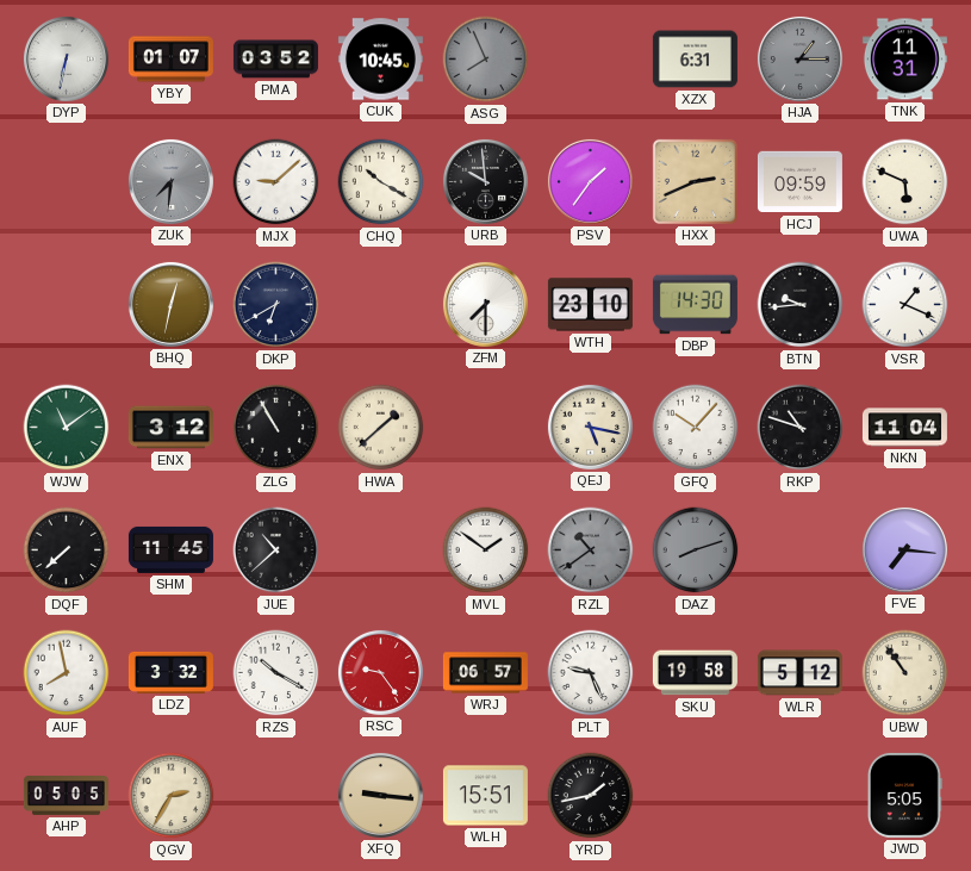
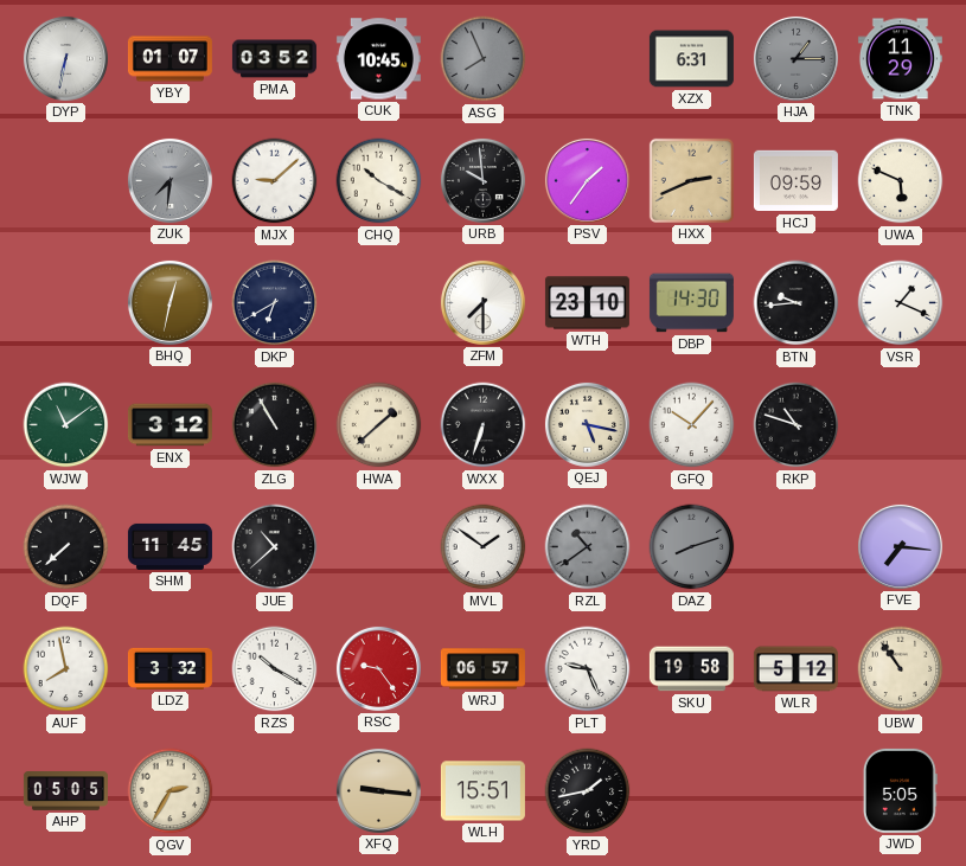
TNK: 11:31 -> 11:29
WXX: none -> 6:33
NKN: 11:04 -> none
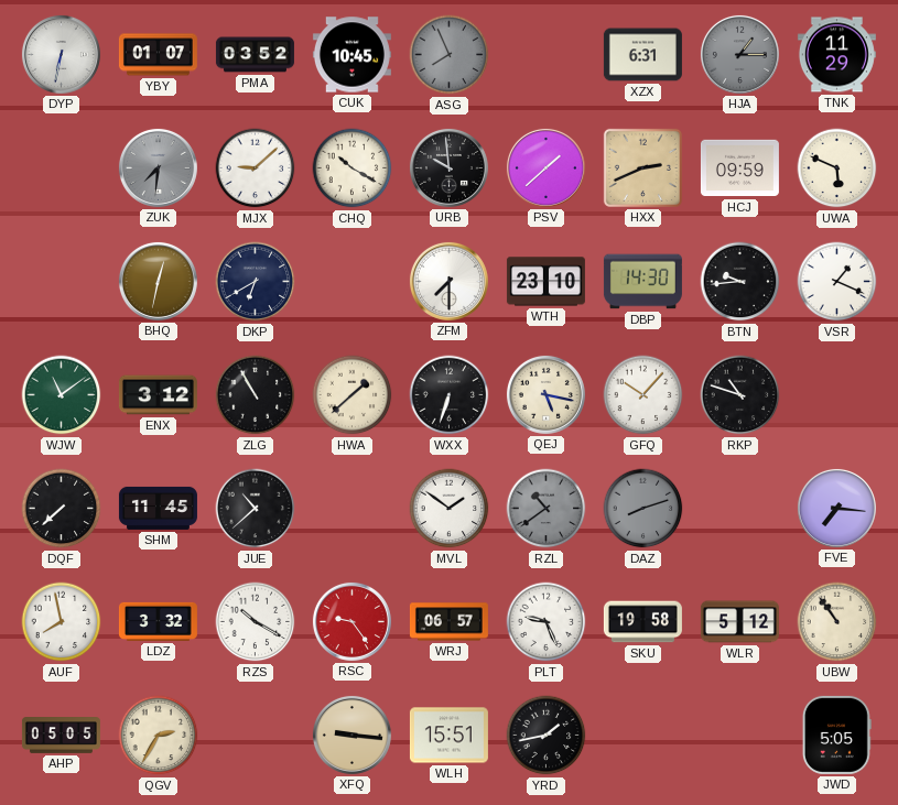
PSV: 1:36 -> 1:38
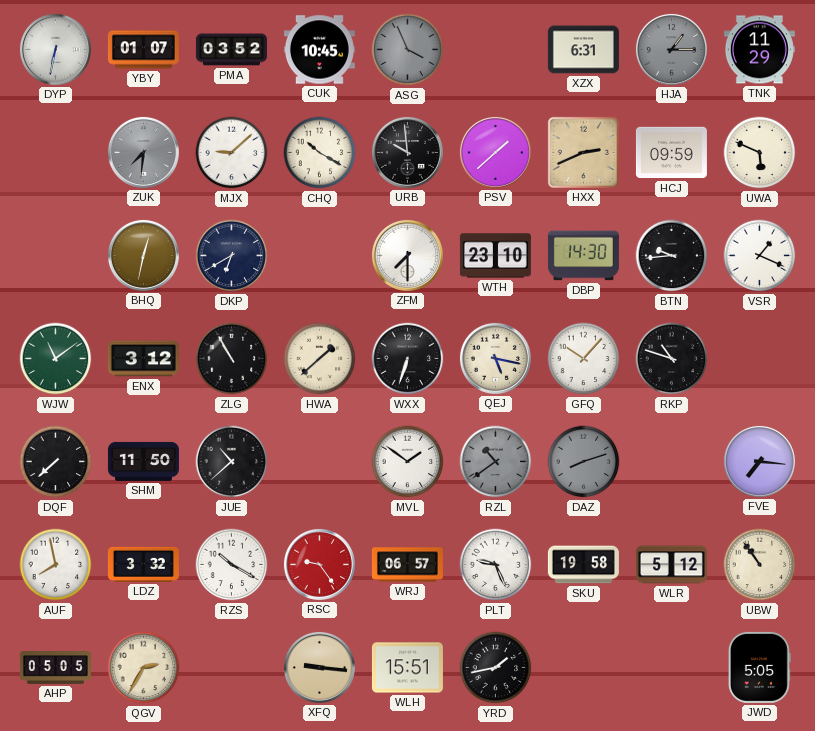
ASG: 7:56 -> 3:56
SHM: 11:45 -> 11:50
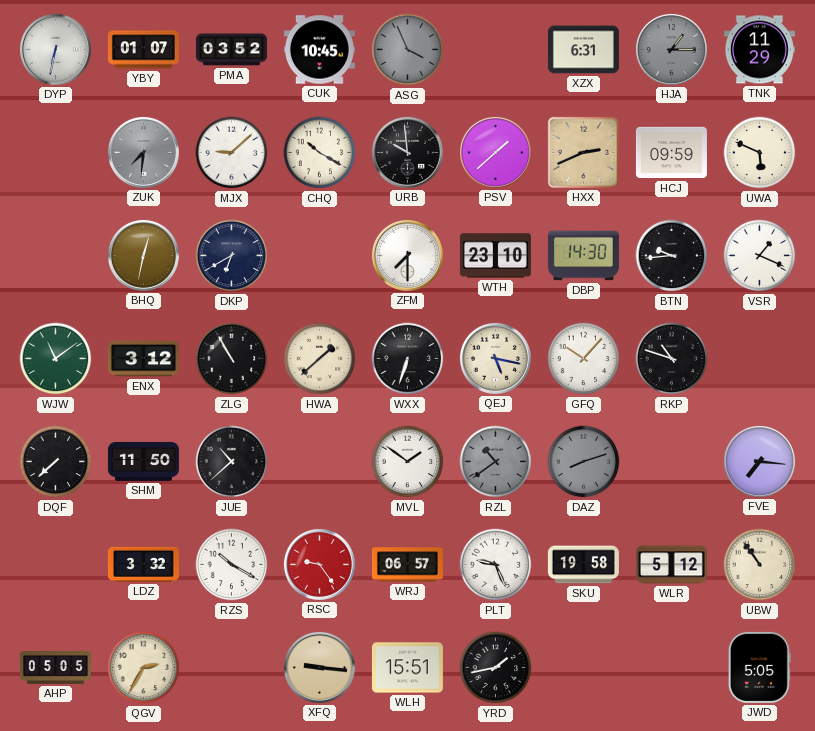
AUF: 7:58 -> none
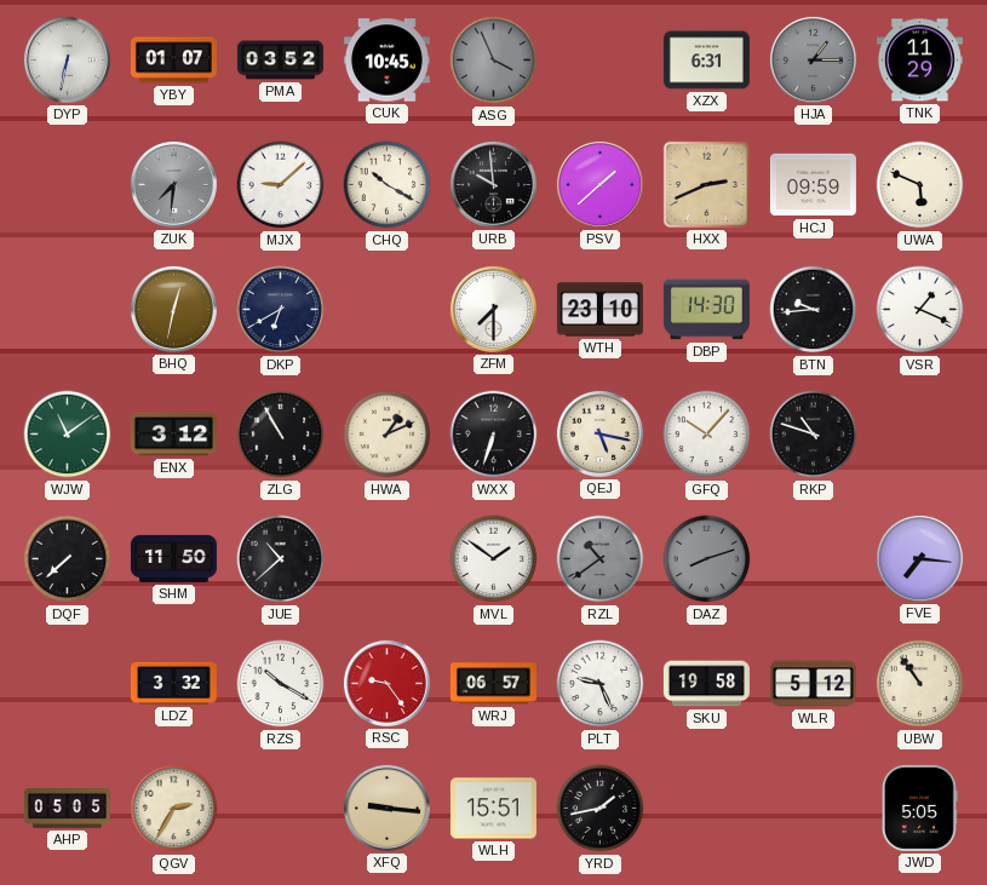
HWA: 1:38 -> 1:11
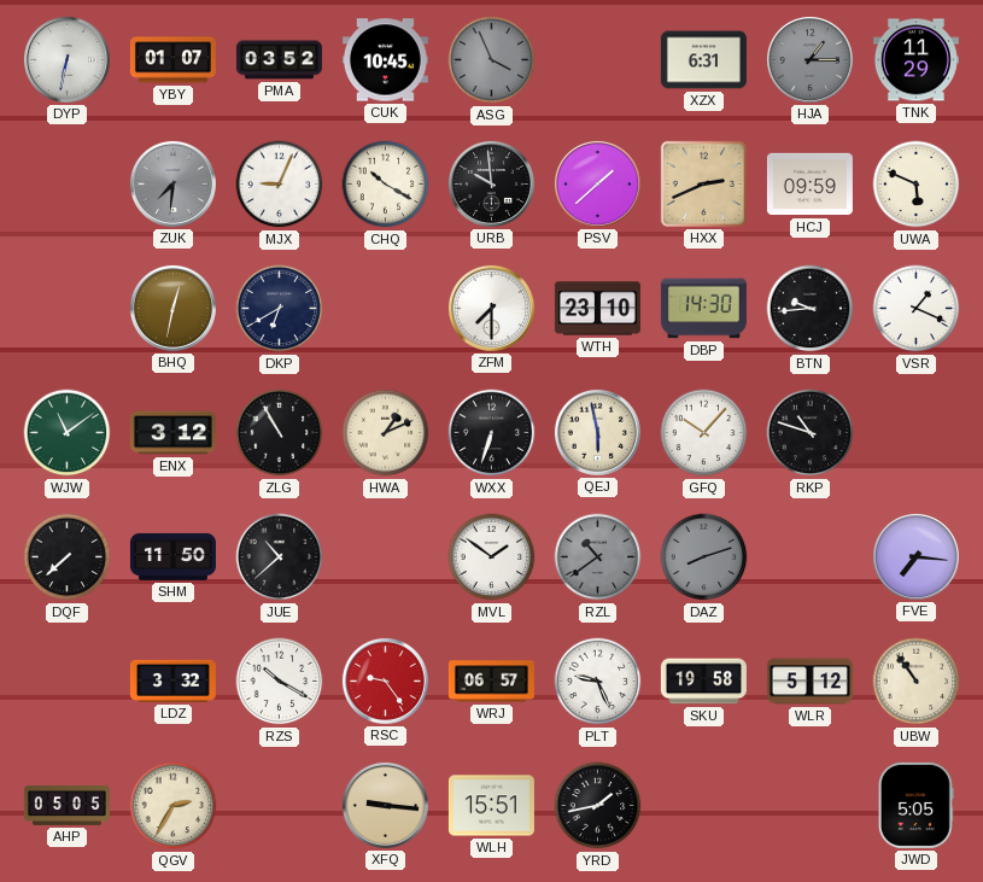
MJX: 9:08 -> 9:04
QEJ: 5:17 -> 5:58
